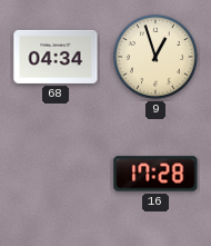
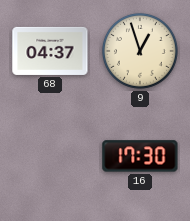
68: 04:34 -> 04:37
16: 17:28 -> 17:30
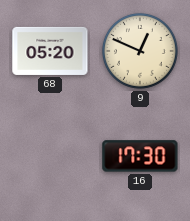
68: 04:37 -> 05:20
9: 12:57 -> 12:49
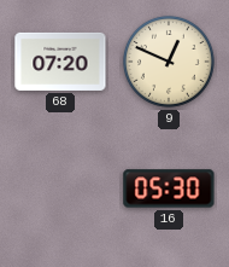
68: 05:20 -> 07:20
16: 17:30 -> 05:30
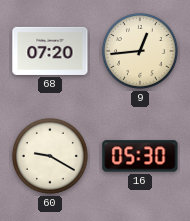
9: 12:49 -> 12:44
60: none -> 9:20
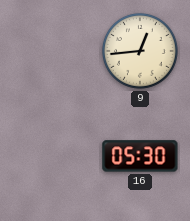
68: 07:20 -> none
60: 9:20 -> none
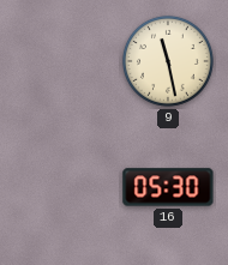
9: 12:44 -> 11:28
